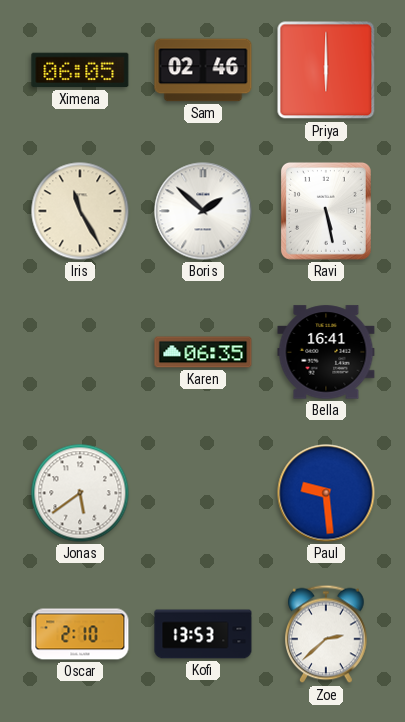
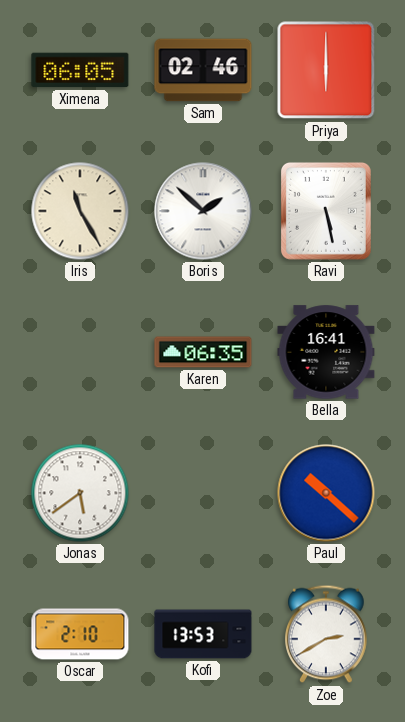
Paul: 9:29 -> 10:22
Zoe: 2:38 -> 2:40
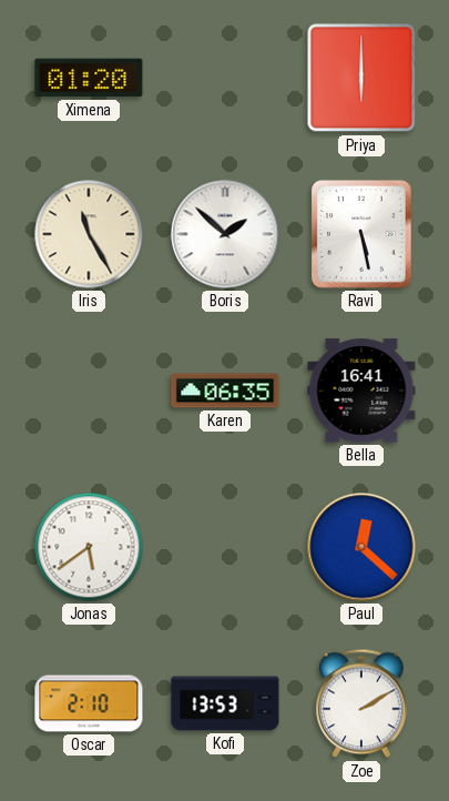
Ximena: 06:05 -> 01:20
Sam: 02:46 -> none
Paul: 10:22 -> 12:22
Zoe: 2:40 -> 2:10
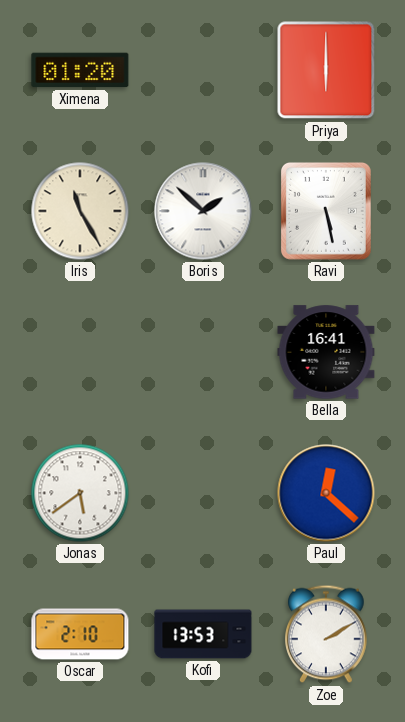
Karen: 06:35 -> none
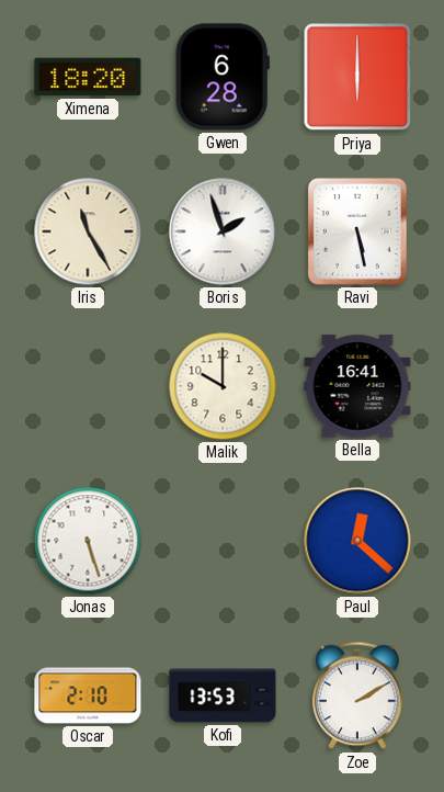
Ximena: 01:20 -> 18:20
Gwen: none -> 6:28
Boris: 1:52 -> 1:57
Malik: none -> 10:00
Jonas: 5:39 -> 5:27
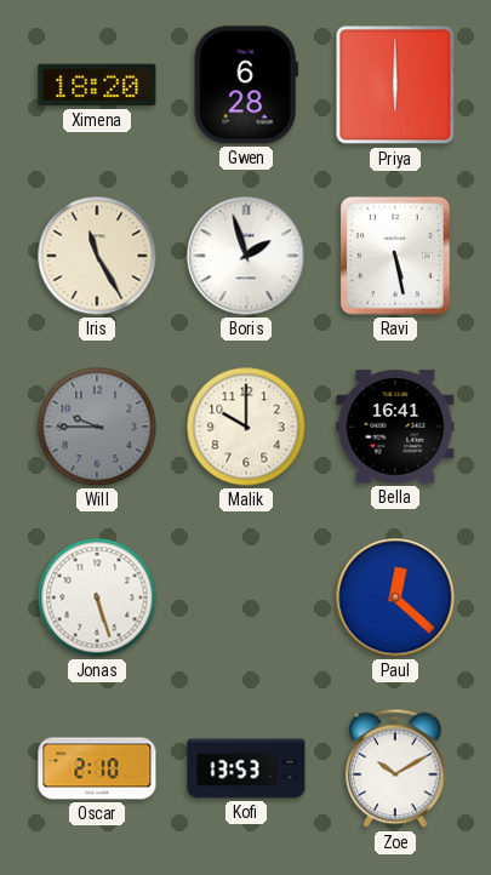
Will: none -> 9:45
Zoe: 2:10 -> 10:10
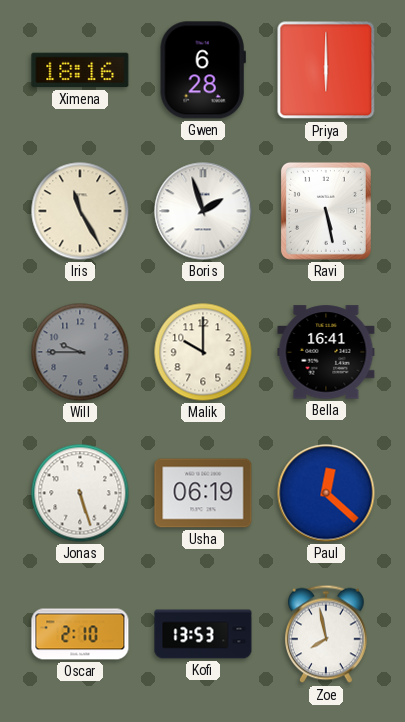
Ximena: 18:20 -> 18:16
Usha: none -> 06:19
Zoe: 10:10 -> 7:58
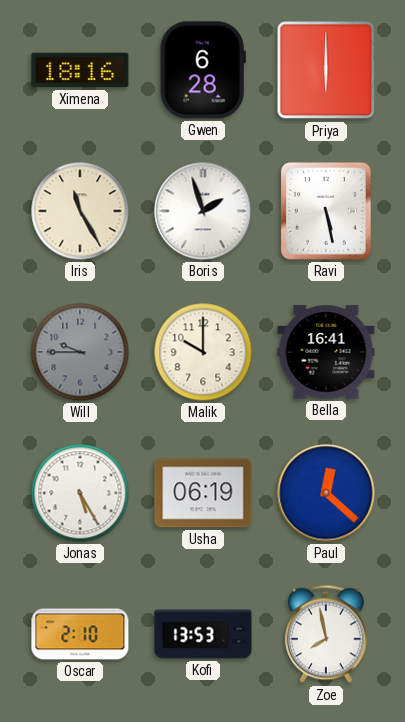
Jonas: 5:27 -> 5:25
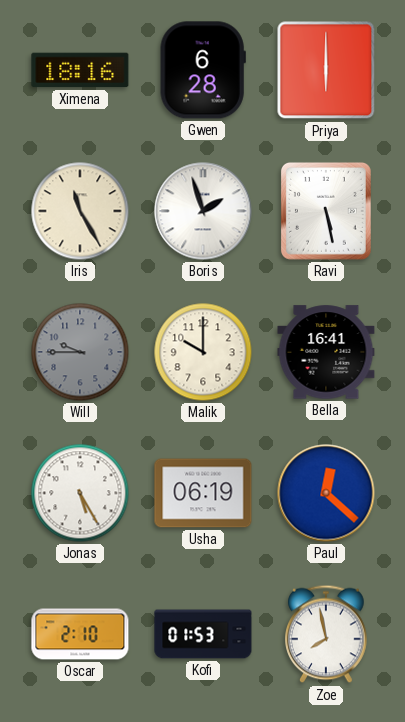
Kofi: 13:53 -> 01:53
